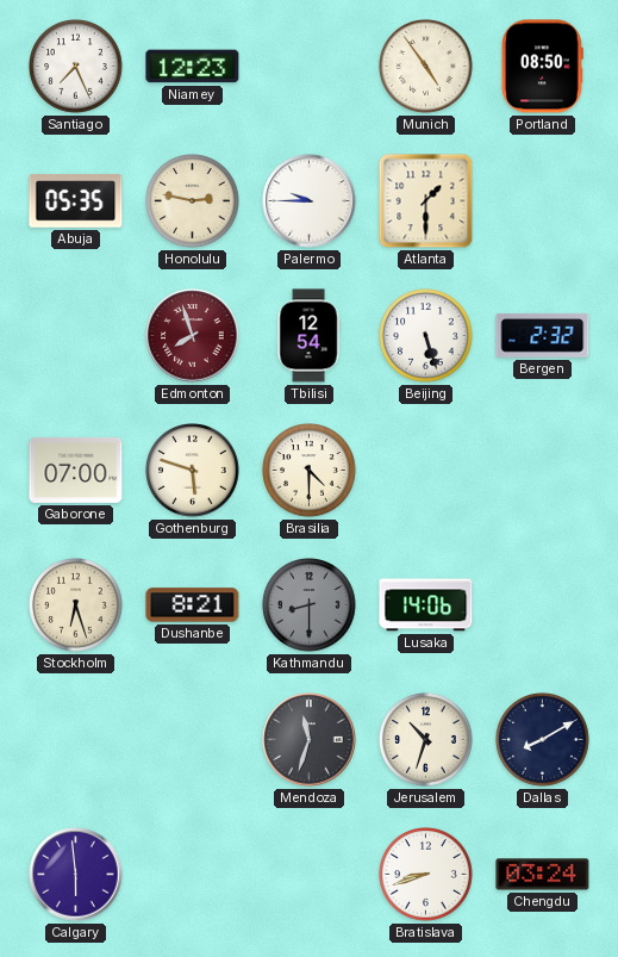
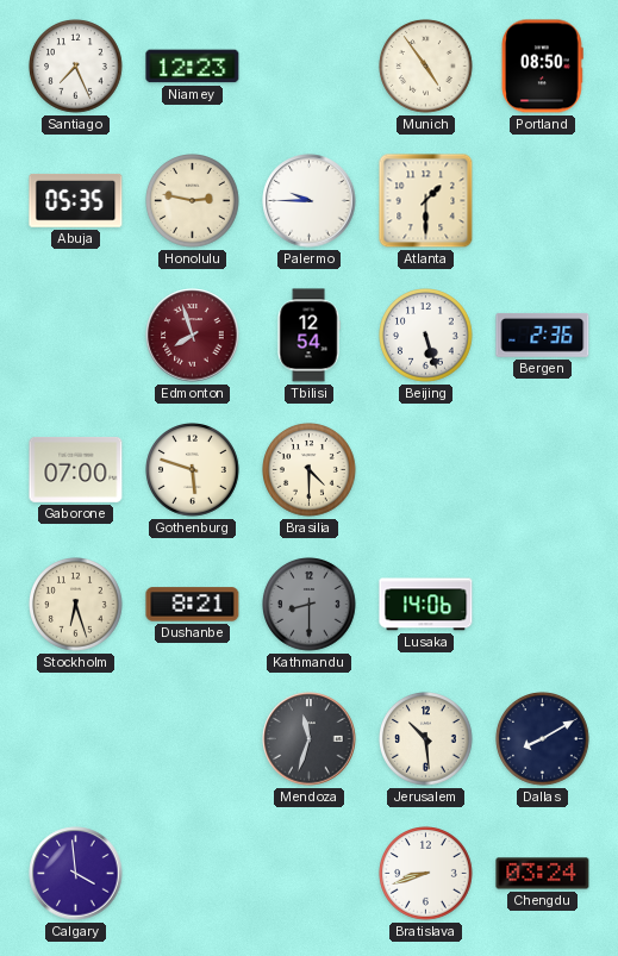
Bergen: 2:32 -> 2:36
Jerusalem: 10:33 -> 10:29
Calgary: 5:59 -> 3:59
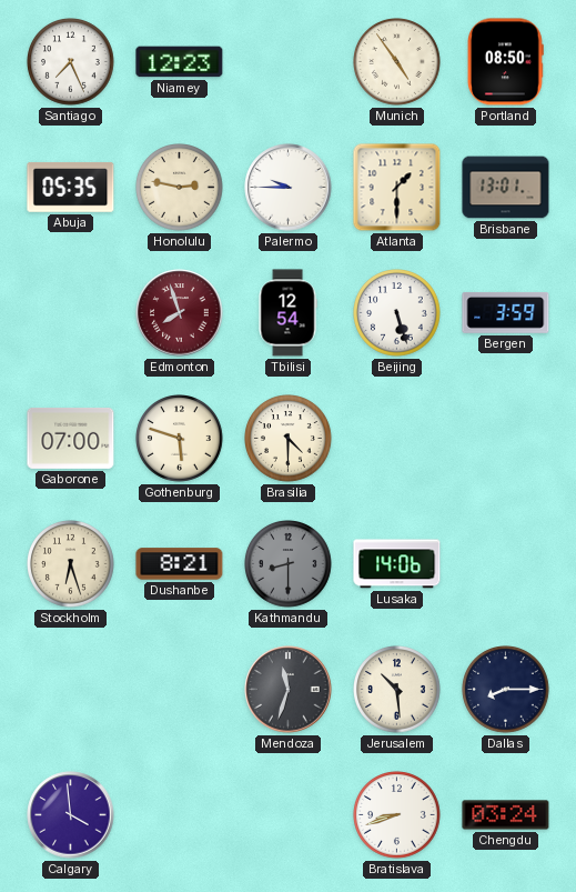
Brisbane: none -> 13:01
Bergen: 2:36 -> 3:59
Dallas: 8:10 -> 8:15
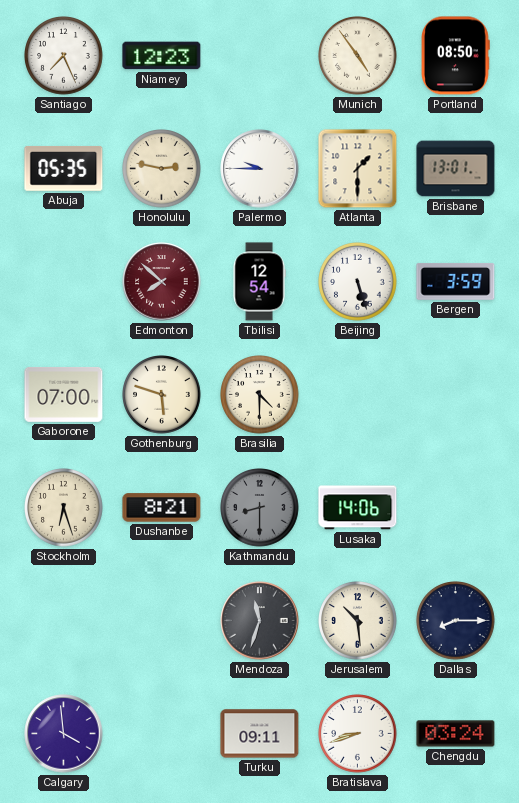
Edmonton: 7:57 -> 7:52
Turku: none -> 09:11
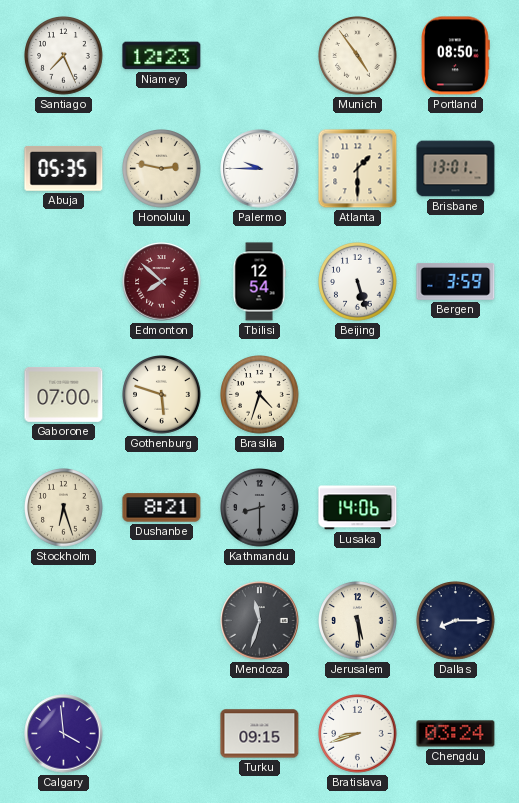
Brasilia: 4:30 -> 4:33
Jerusalem: 10:29 -> 5:29
Turku: 09:11 -> 09:15
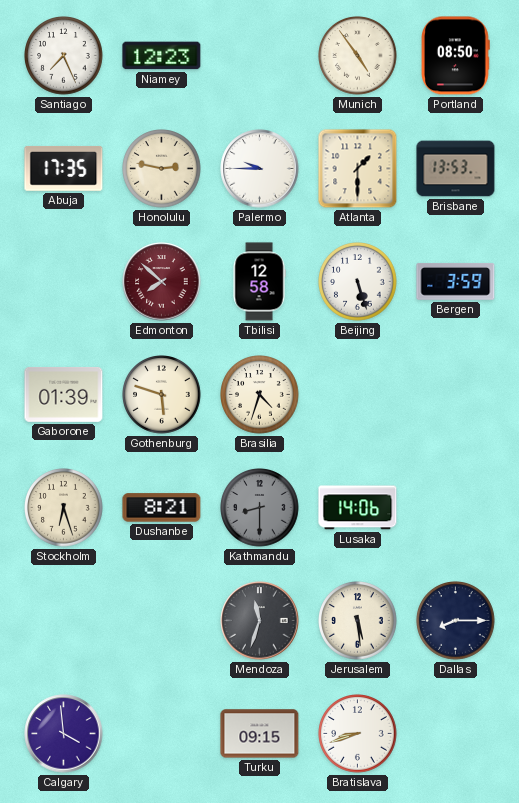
Abuja: 05:35 -> 17:35
Brisbane: 13:01 -> 13:53
Tbilisi: 12:54 -> 12:58
Gaborone: 07:00 -> 01:39
Chengdu: 03:24 -> none
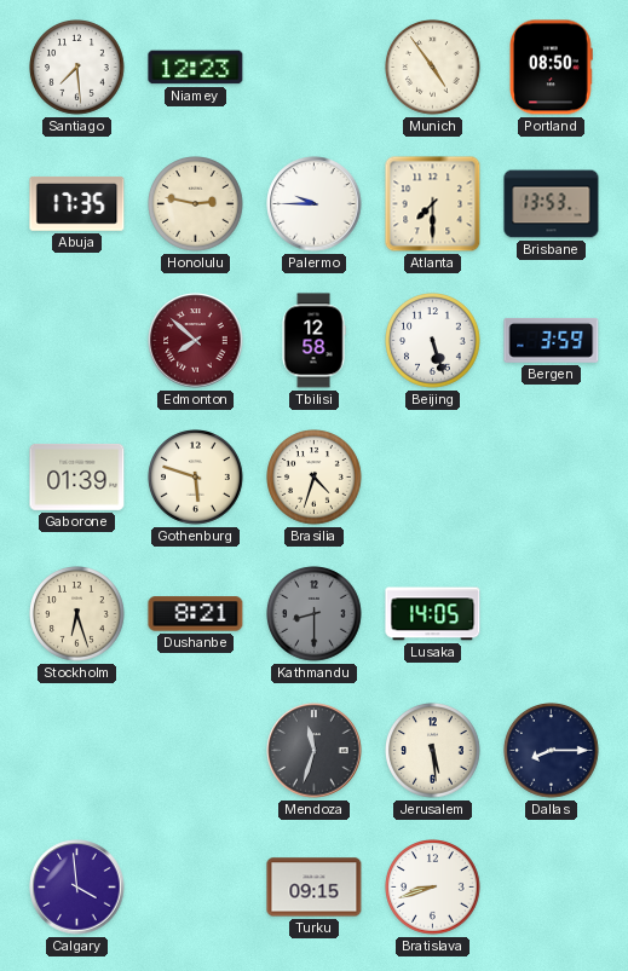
Santiago: 7:26 -> 7:29
Atlanta: 1:30 -> 7:30
Lusaka: 14:06 -> 14:05
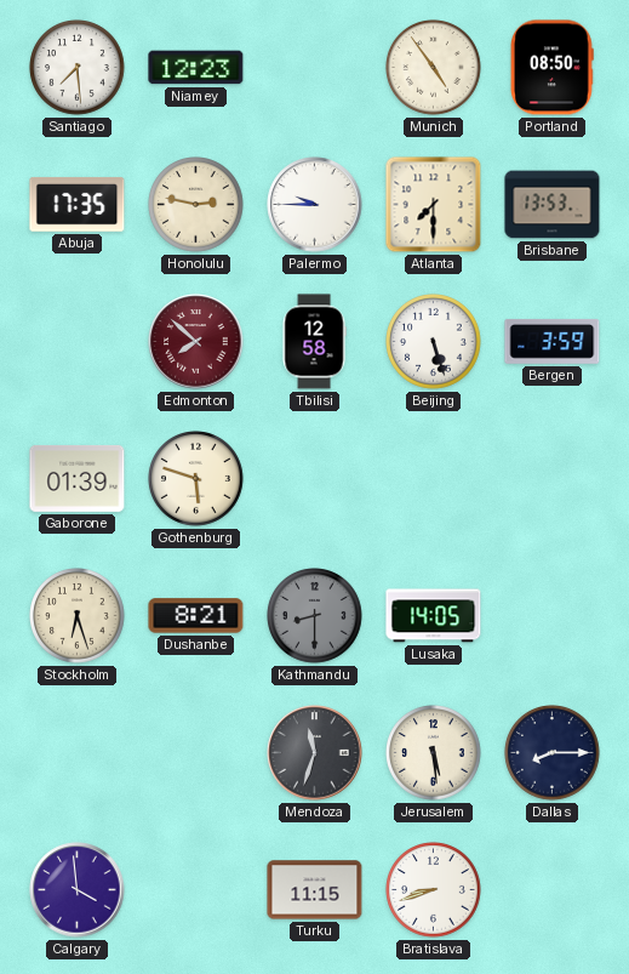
Brasilia: 4:33 -> none
Turku: 09:15 -> 11:15
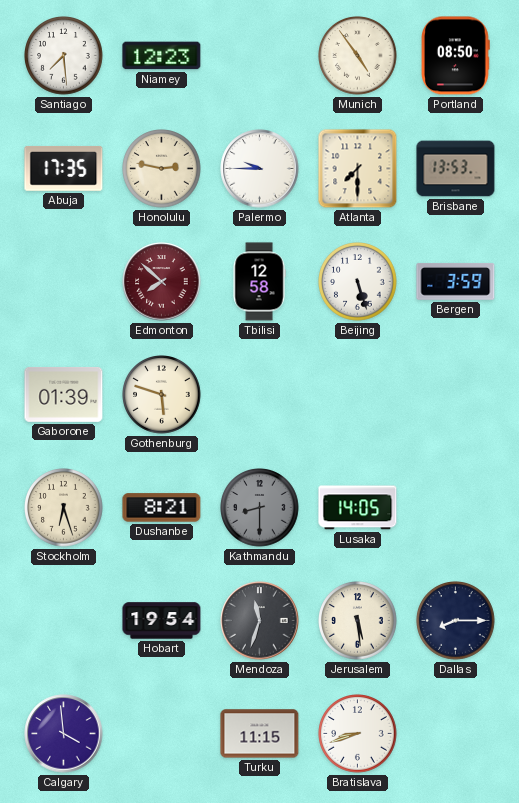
Hobart: none -> 19:54
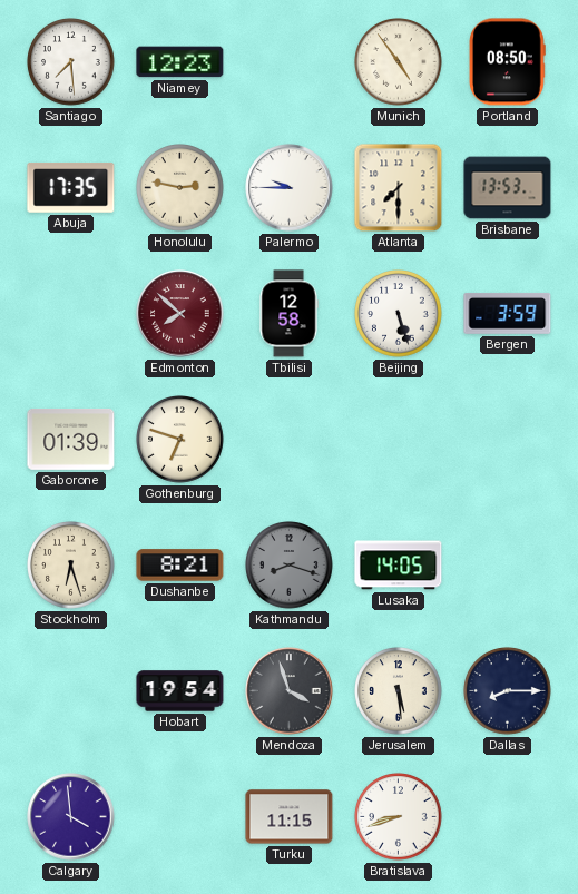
Gothenburg: 5:48 -> 6:48
Kathmandu: 8:30 -> 8:18
Mendoza: 11:33 -> 3:57
